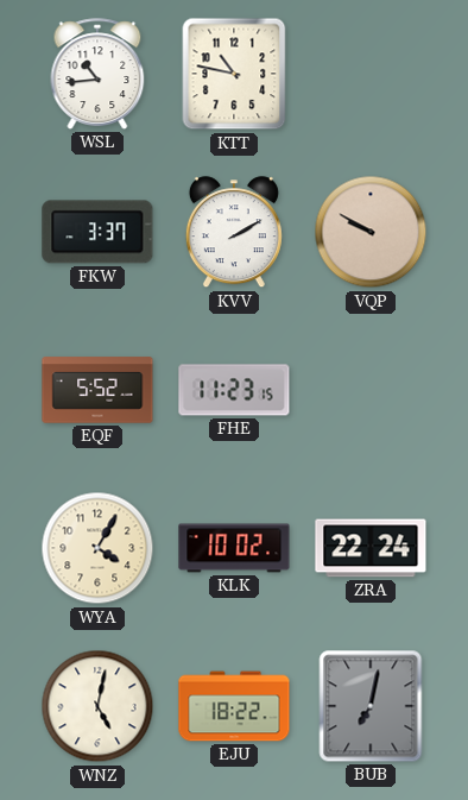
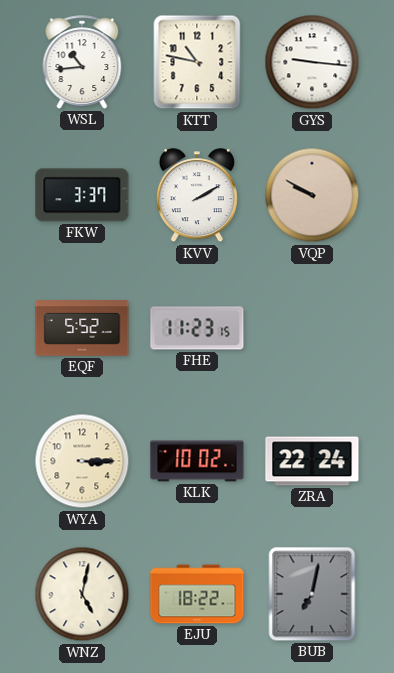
GYS: none -> 9:16
WYA: 4:05 -> 3:15
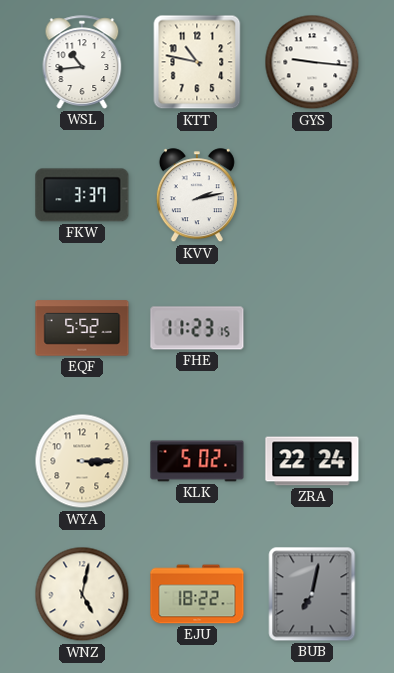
KVV: 2:10 -> 2:13
VQP: 9:50 -> none
KLK: 10:02 -> 5:02
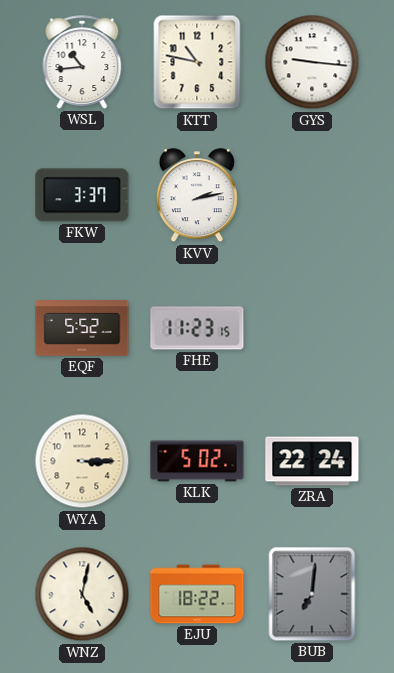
BUB: 7:02 -> 7:01
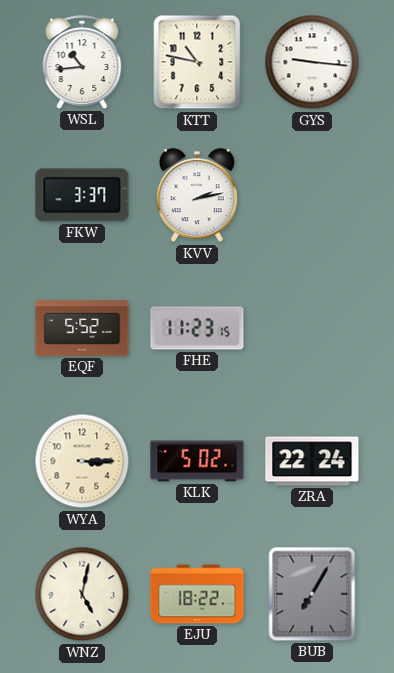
BUB: 7:01 -> 7:05
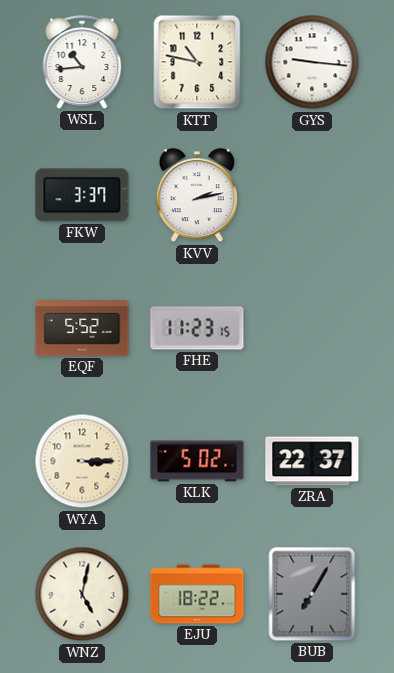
ZRA: 22:24 -> 22:37
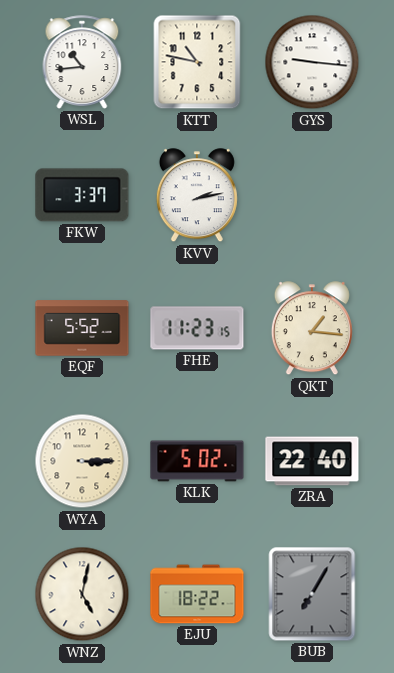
QKT: none -> 1:16
ZRA: 22:37 -> 22:40
